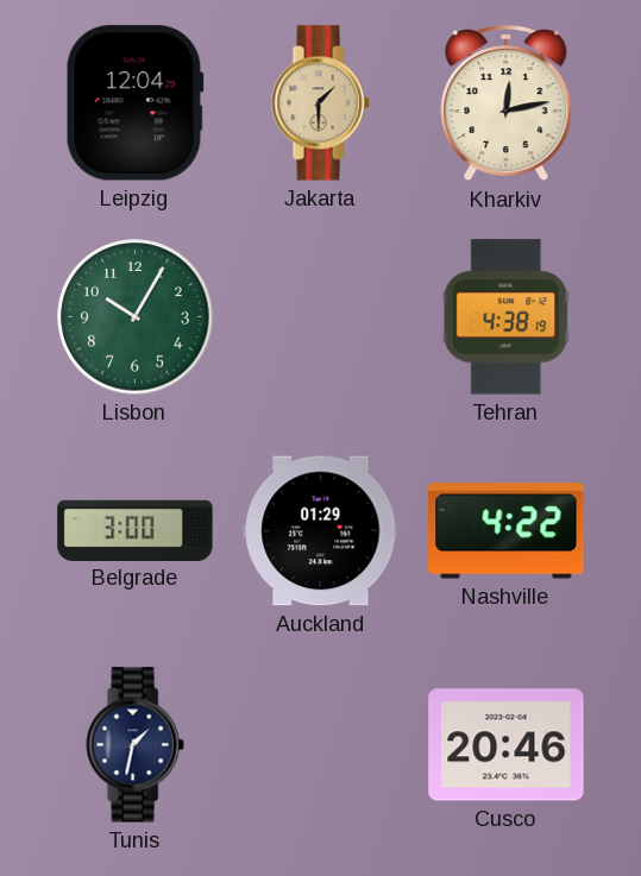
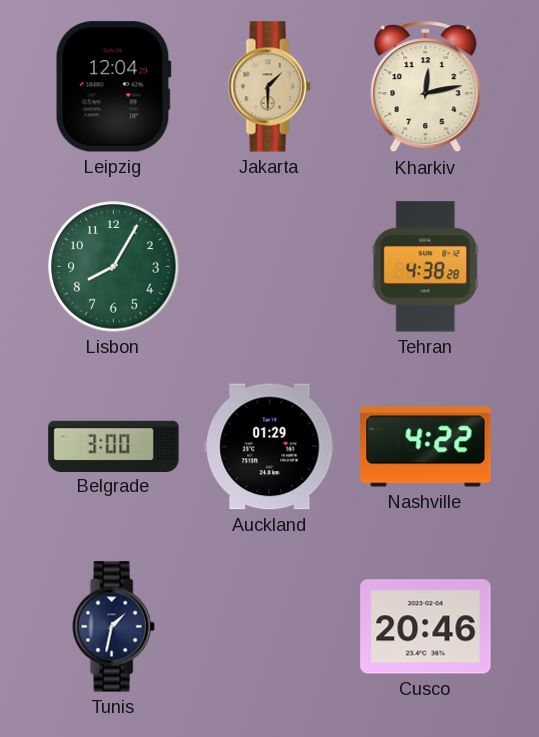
Lisbon: 10:05 -> 8:05
Tehran: 4:38:19 -> 4:38:28
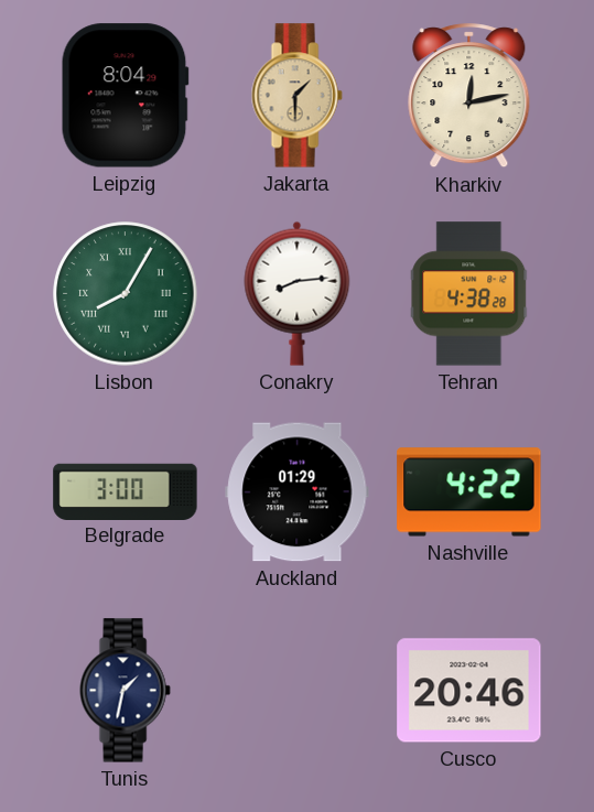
Leipzig: 12:04 -> 8:04
Lisbon numerals: Arabic -> Roman
Conakry: none -> 8:14
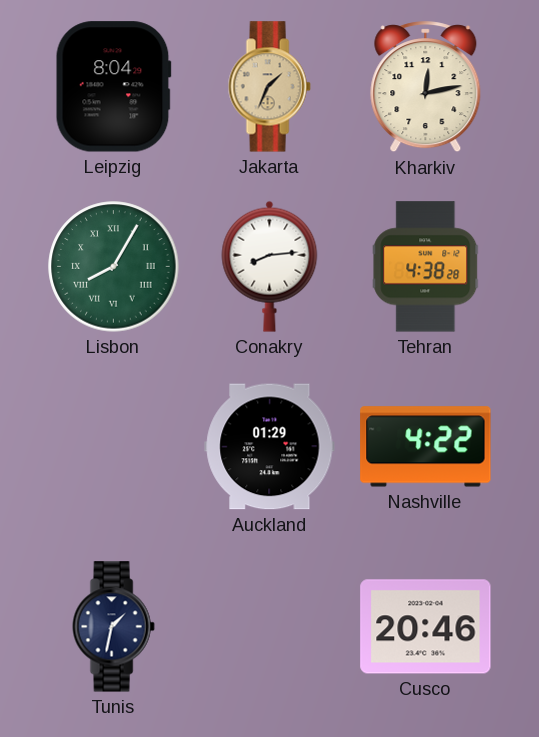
Jakarta: 1:30 -> 1:34
Belgrade: 3:00 -> none
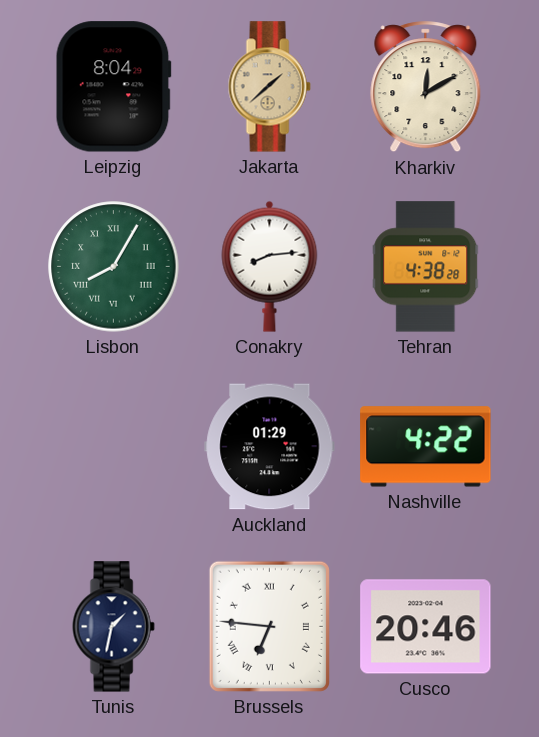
Jakarta: 1:34 -> 1:38
Kharkiv: 12:13 -> 12:10
Brussels: none -> 6:46
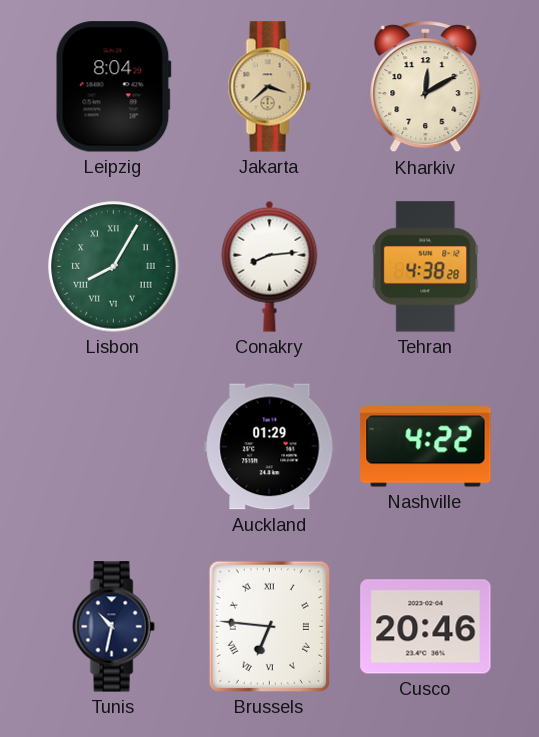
Jakarta: 1:38 -> 3:38
Tunis: 1:32 -> 10:32
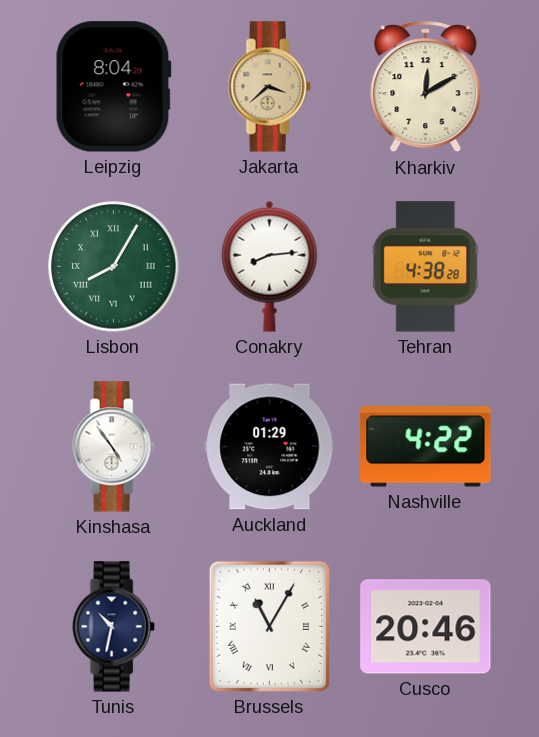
Kinshasa: none -> 4:54
Brussels: 6:46 -> 11:05
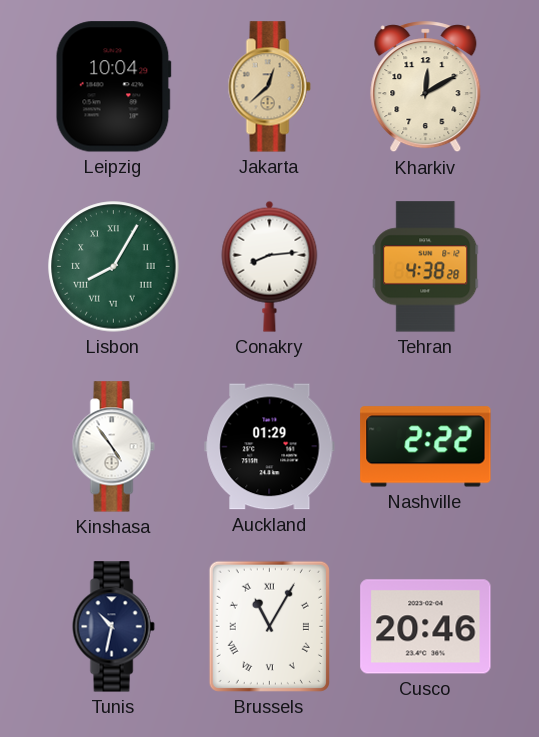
Leipzig: 8:04 -> 10:04
Jakarta: 3:38 -> 12:38
Nashville: 4:22 -> 2:22
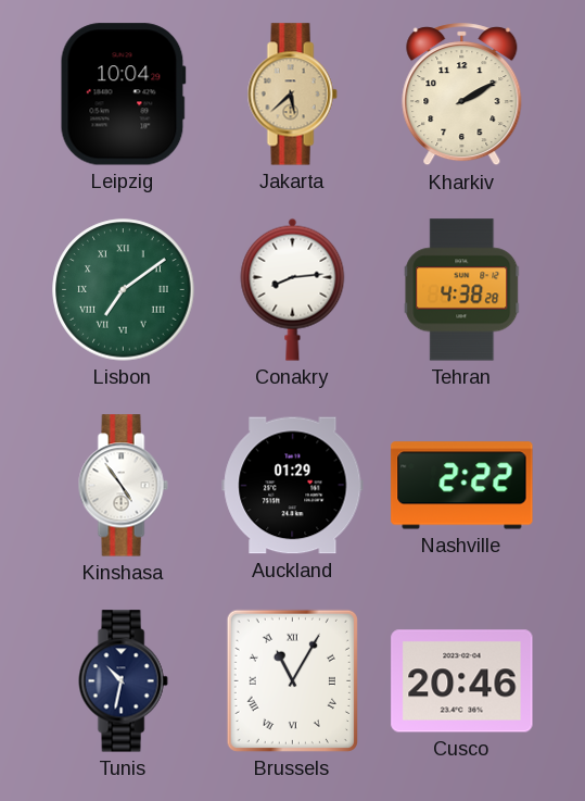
Jakarta: 12:38 -> 5:38
Kharkiv: 12:10 -> 2:10
Lisbon: 8:05 -> 7:09
